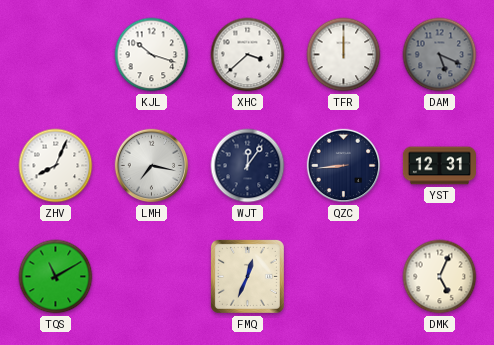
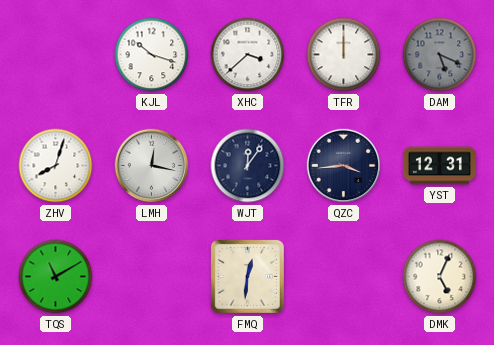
ZHV: 8:04 -> 8:03
LMH: 7:17 -> 12:17
QZC: 8:44 -> 3:44
FMQ: 12:34 -> 12:31
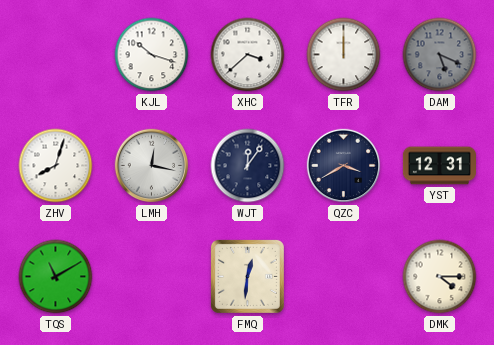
QZC: 3:44 -> 3:40
DMK: 5:04 -> 4:15
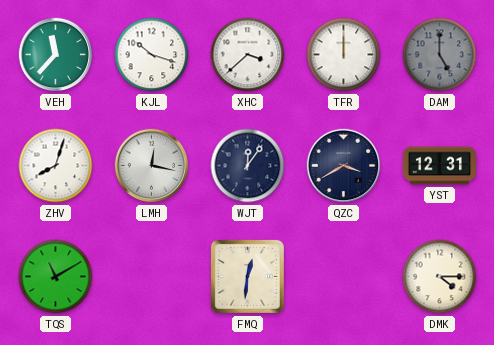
VEH: none -> 11:37
DAM: 5:19 -> 5:00
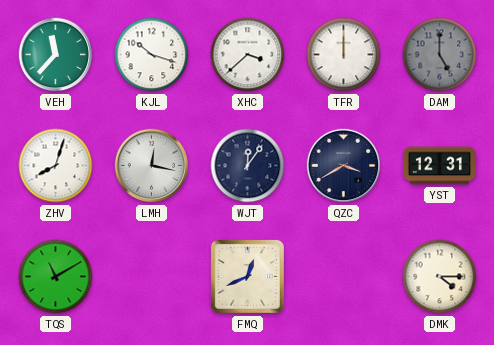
FMQ: 12:31 -> 12:41
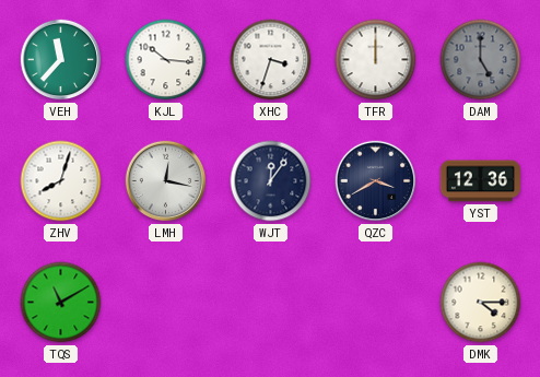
KJL: 10:18 -> 10:16
XHC: 3:38 -> 3:33
YST: 12:31 -> 12:36
FMQ: 12:41 -> none
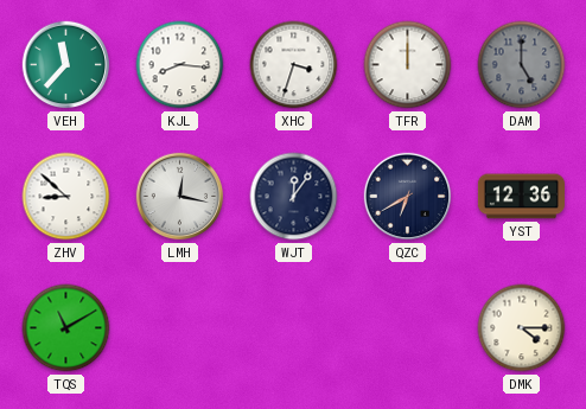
KJL: 10:16 -> 8:16
ZHV: 8:03 -> 8:52
QZC: 3:40 -> 6:40
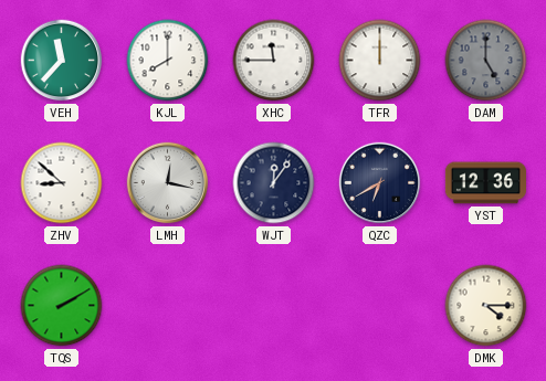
KJL: 8:16 -> 8:00
XHC: 3:33 -> 11:45
TQS: 11:10 -> 2:10
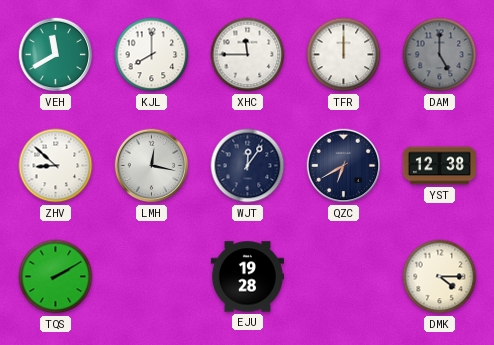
VEH: 11:37 -> 11:40
YST: 12:36 -> 12:38
EJU: none -> 19:28
